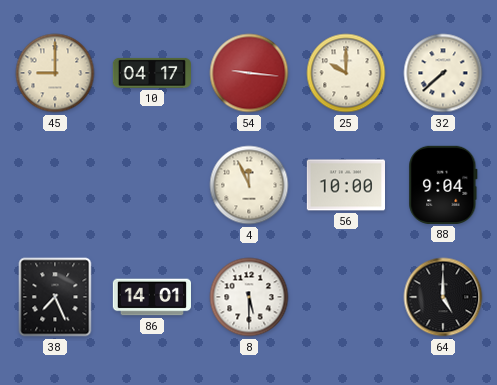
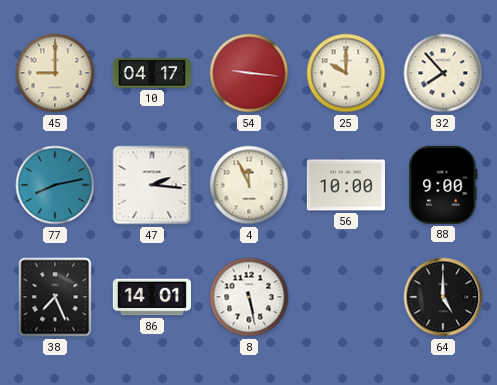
32: 7:38 -> 7:53
77: none -> 8:13
47: none -> 2:16
88: 9:04 -> 9:00
8: 5:30 -> 5:28
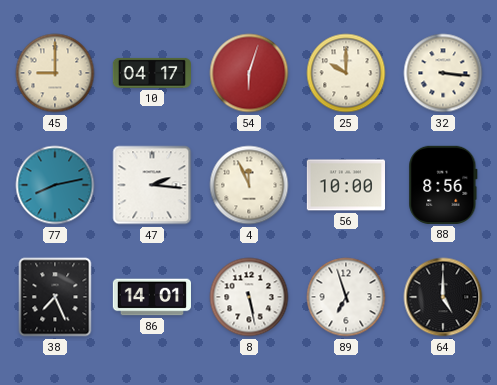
54: 9:16 -> 6:03
32: 7:53 -> 3:16
88: 9:00 -> 8:56
89: none -> 6:57
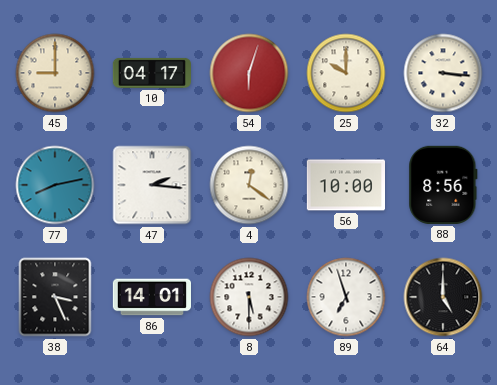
4: 11:56 -> 12:21
38: 7:26 -> 3:26
8: 5:28 -> 5:30
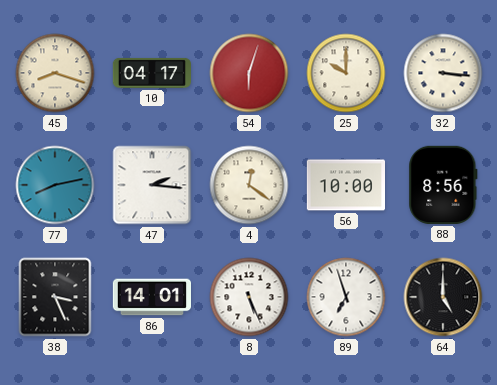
45: 9:00 -> 8:18
8: 5:30 -> 5:26
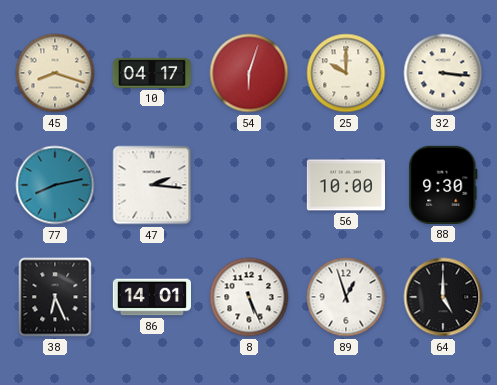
4: 12:21 -> none
88: 8:56 -> 9:30
38: 3:26 -> 6:26
89: 6:57 -> 12:57
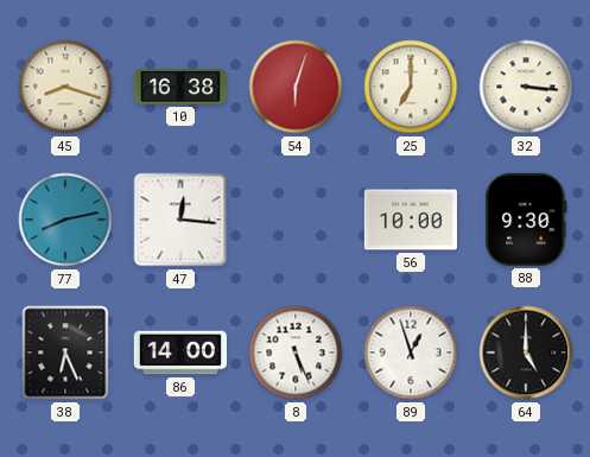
10: 04:17 -> 16:38
25: 10:00 -> 7:00
47: 2:16 -> 12:16
86: 14:01 -> 14:00
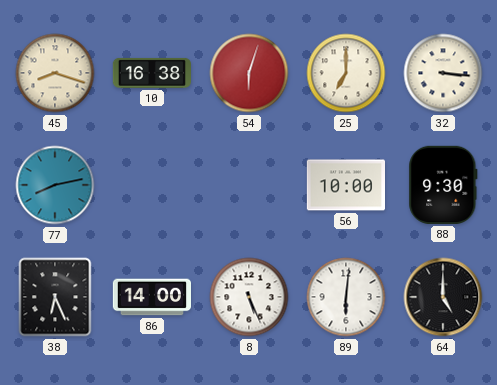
47: 12:16 -> none
89: 12:57 -> 6:01
